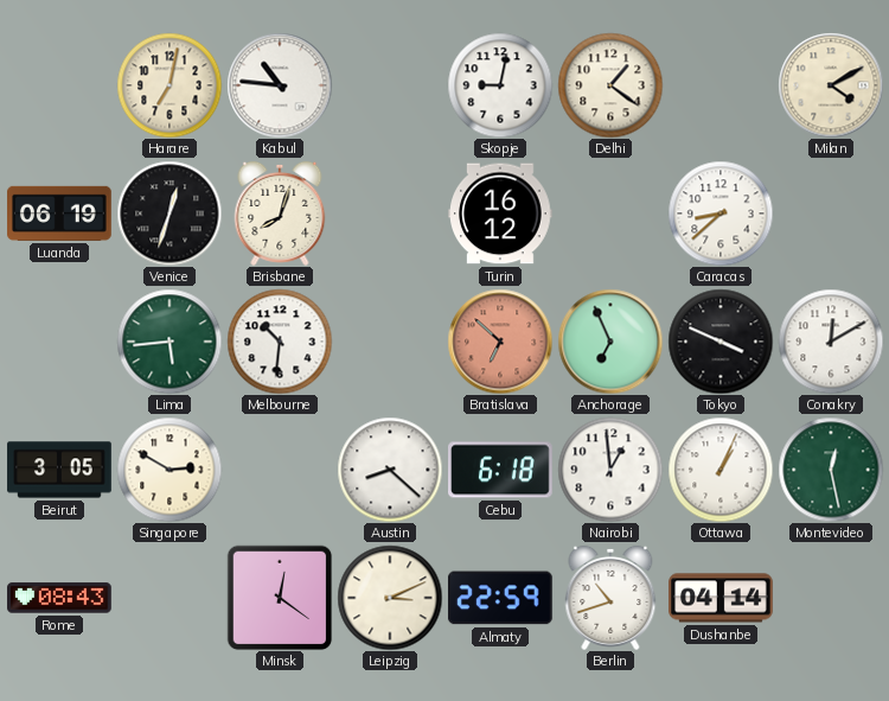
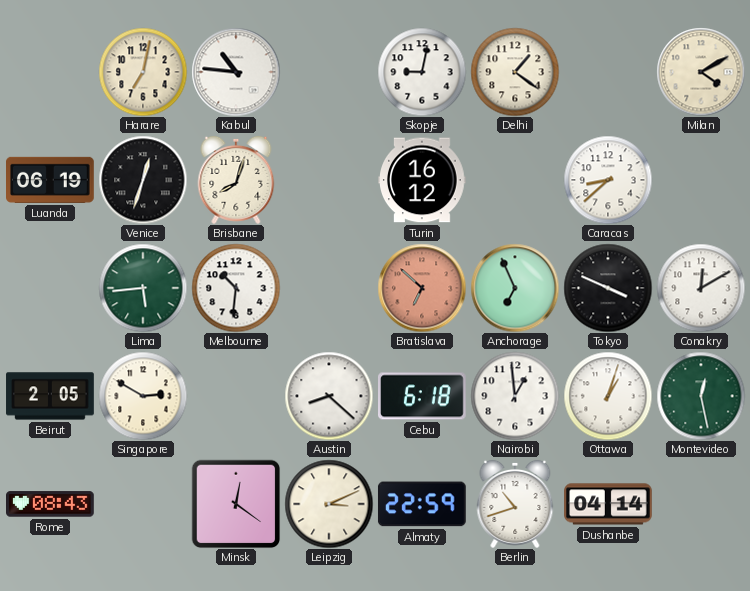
Beirut: 3:05 -> 2:05
Ottawa: 1:04 -> 1:03
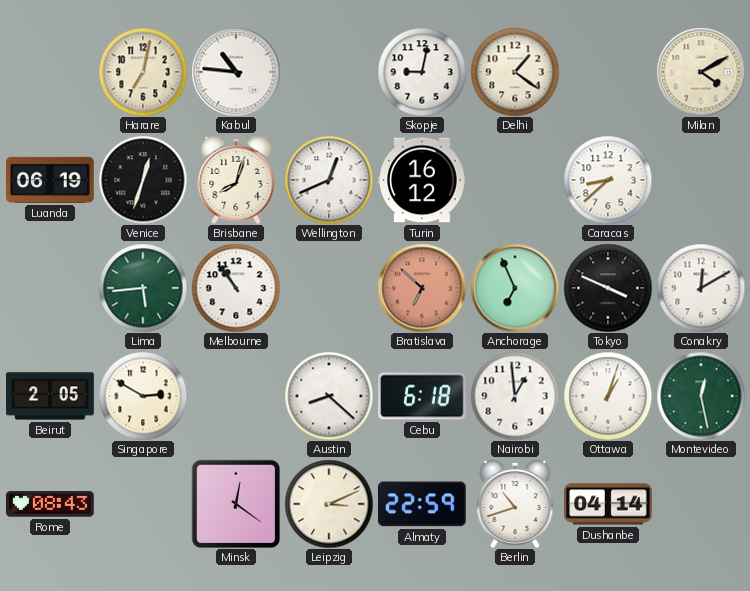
Wellington: none -> 12:41
Melbourne: 10:31 -> 10:54
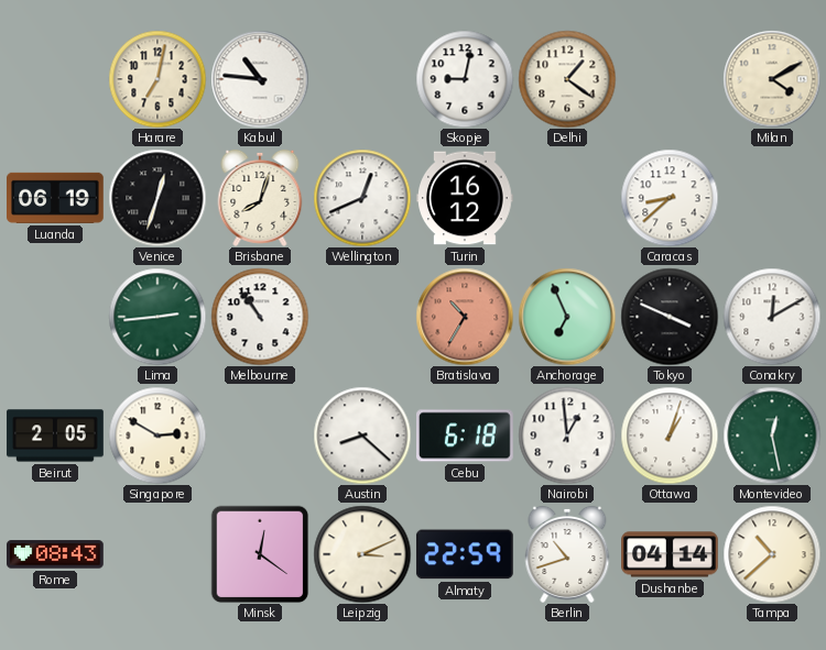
Lima: 5:44 -> 2:44
Bratislava: 6:52 -> 10:35
Tampa: none -> 10:38
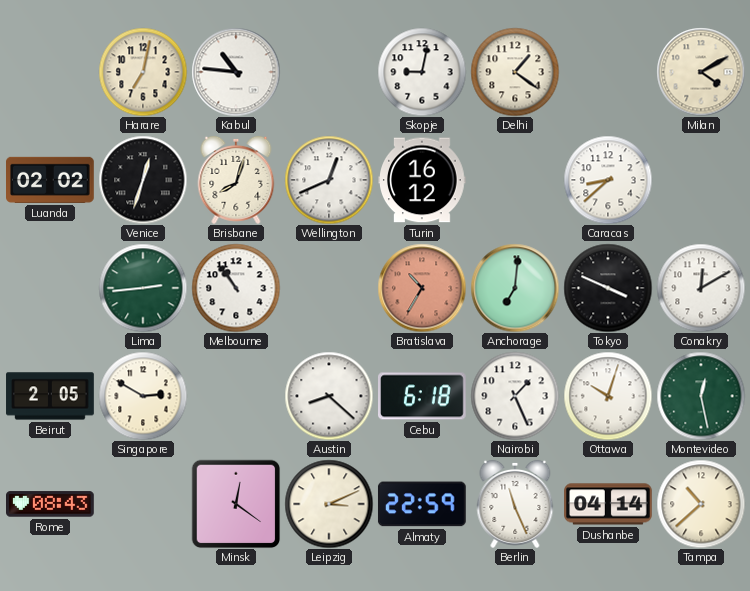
Luanda: 06:19 -> 02:02
Anchorage: 6:56 -> 7:01
Nairobi: 12:59 -> 1:26
Ottawa: 1:03 -> 10:03
Berlin: 10:42 -> 11:26
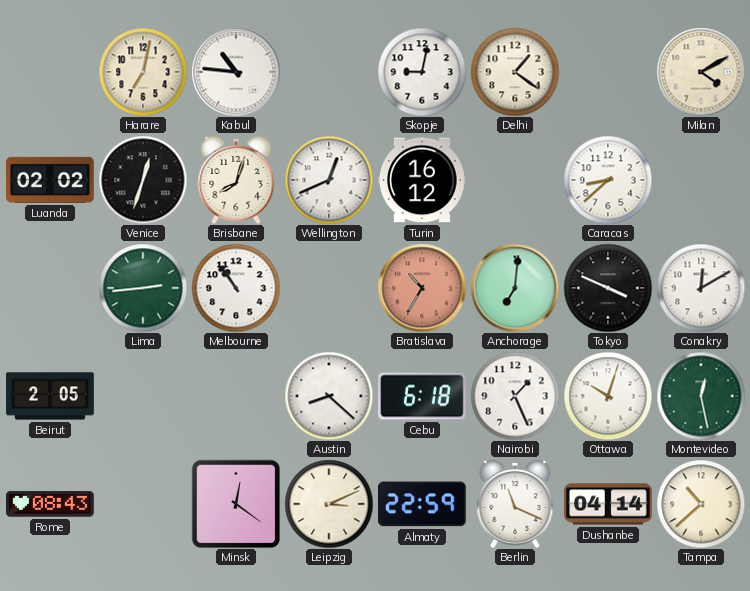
Singapore: 2:50 -> none
Berlin: 11:26 -> 11:19
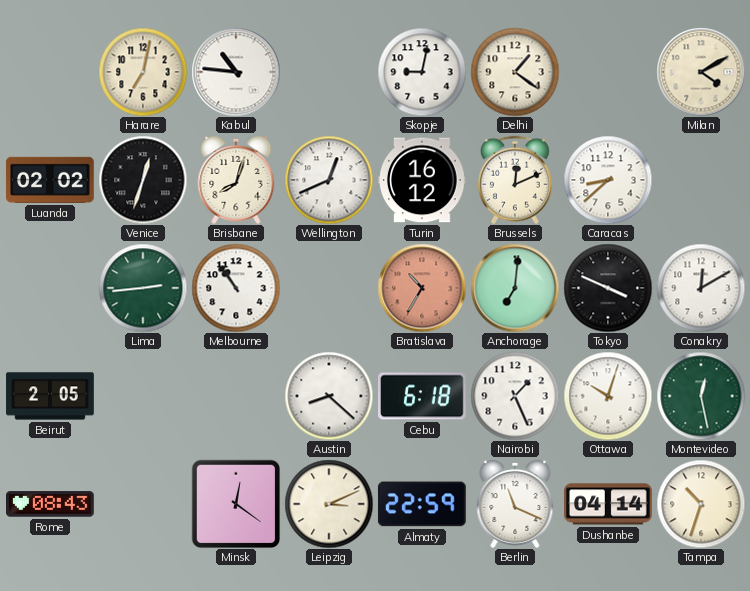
Brussels: none -> 12:11
Tampa: 10:38 -> 10:33
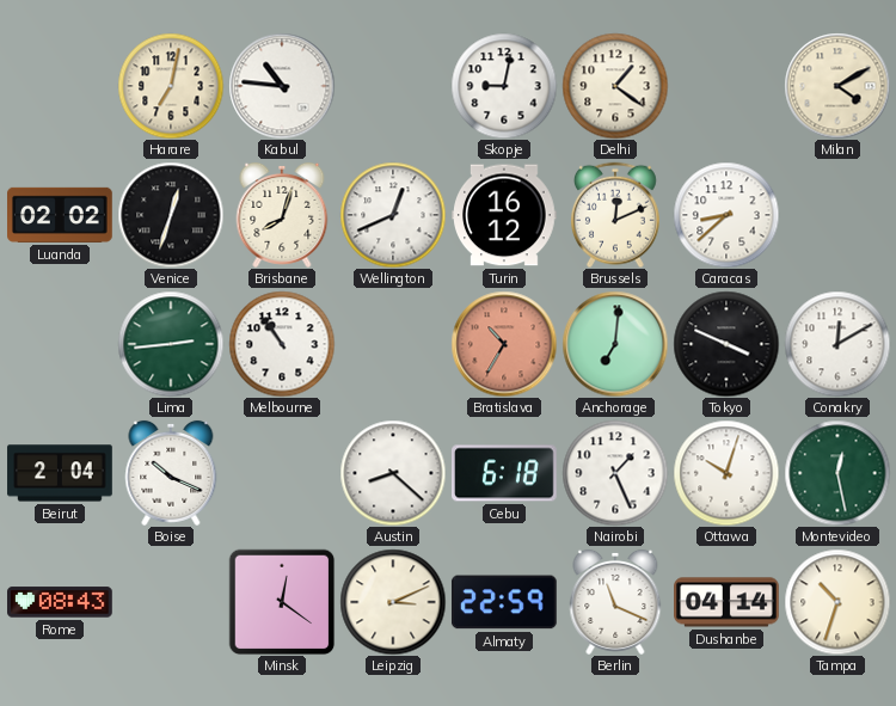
Beirut: 2:05 -> 2:04
Boise: none -> 10:19
